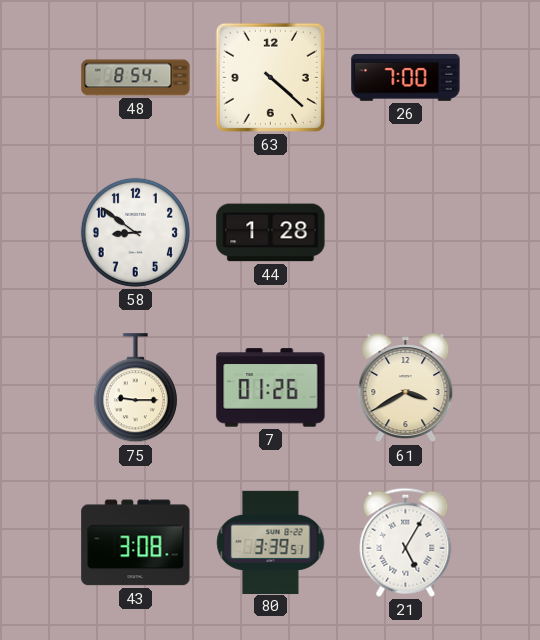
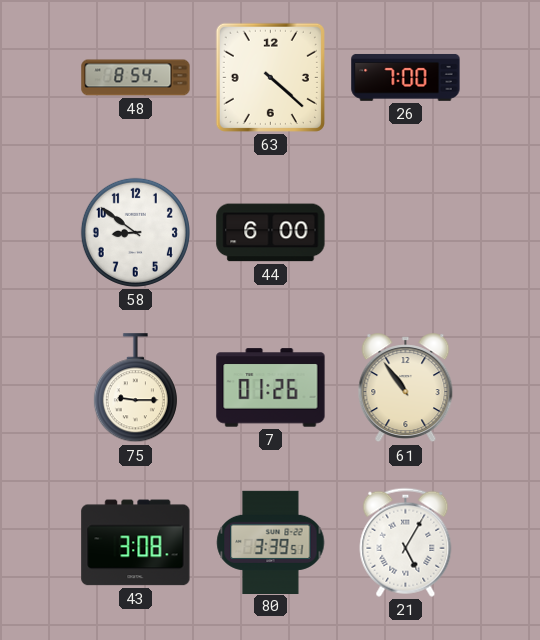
44: 1:28 -> 6:00
61: 3:40 -> 10:54
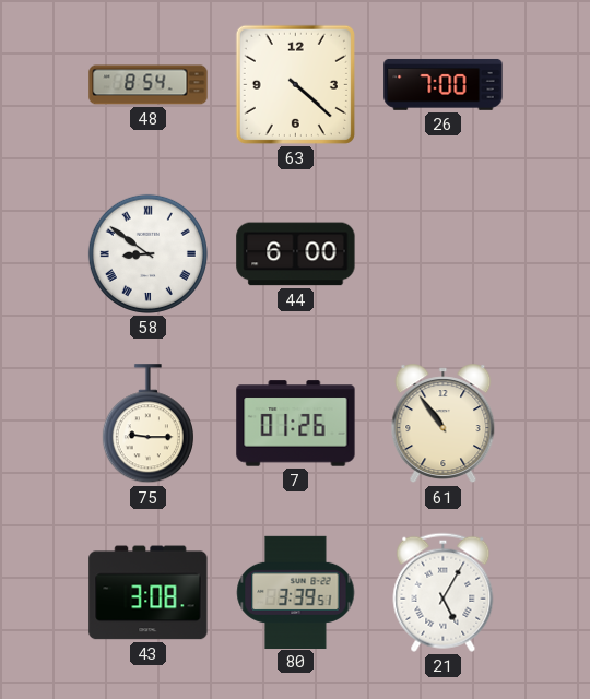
58 numerals: Arabic -> Roman
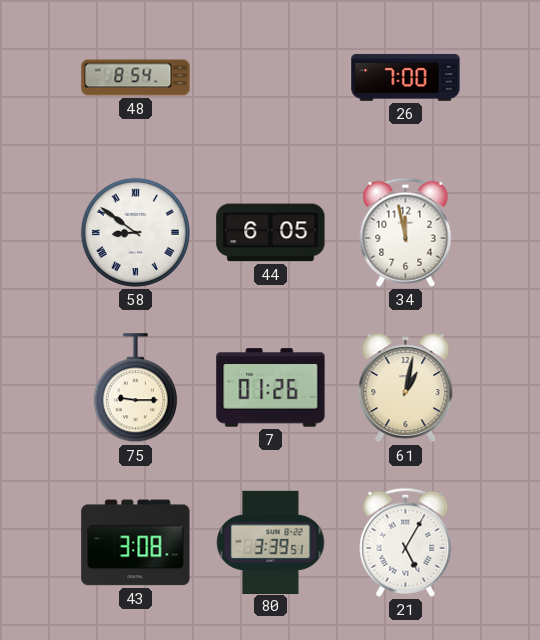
63: 4:22 -> none
44: 6:00 -> 6:05
34: none -> 11:58
61: 10:54 -> 1:02
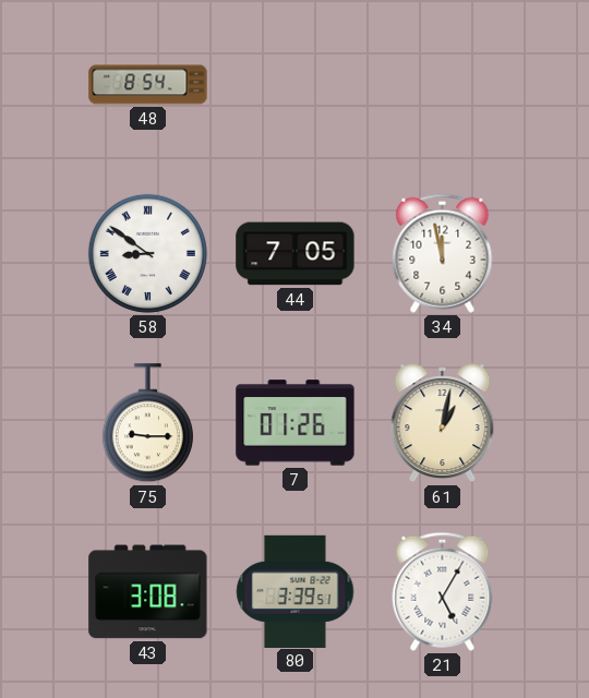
26: 7:00 -> none
44: 6:05 -> 7:05
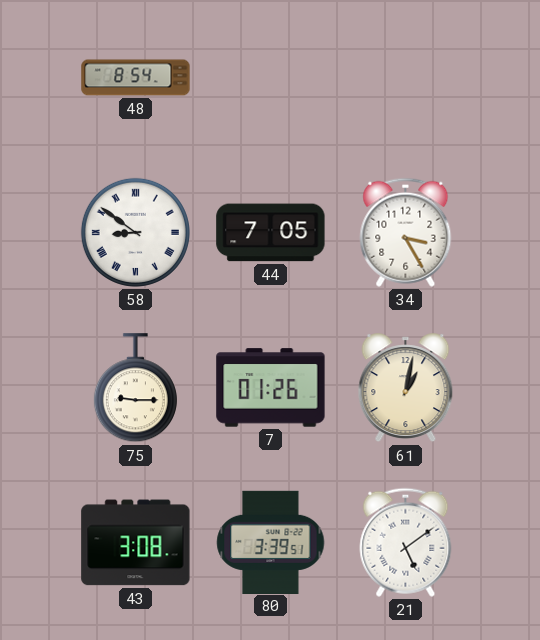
34: 11:58 -> 3:25
21: 5:05 -> 5:09
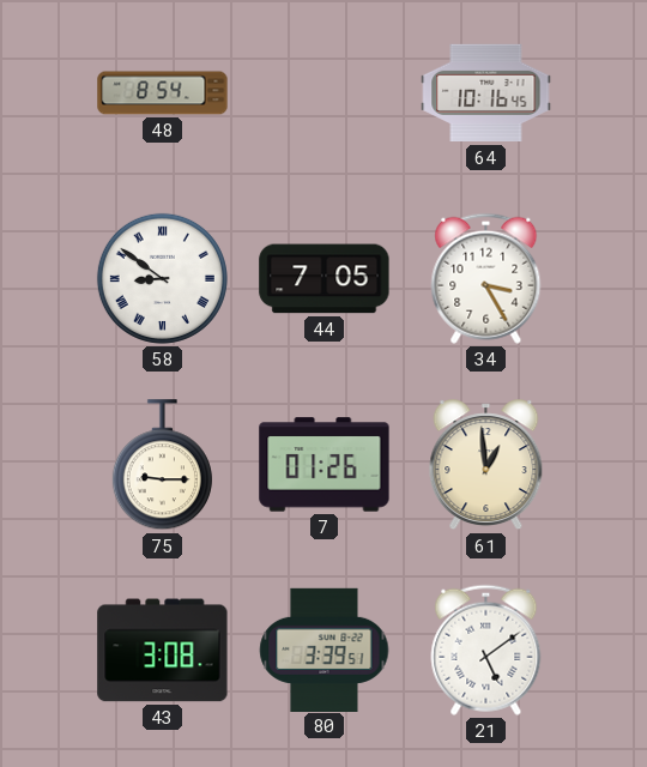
64: none -> 10:16
61: 1:02 -> 12:59
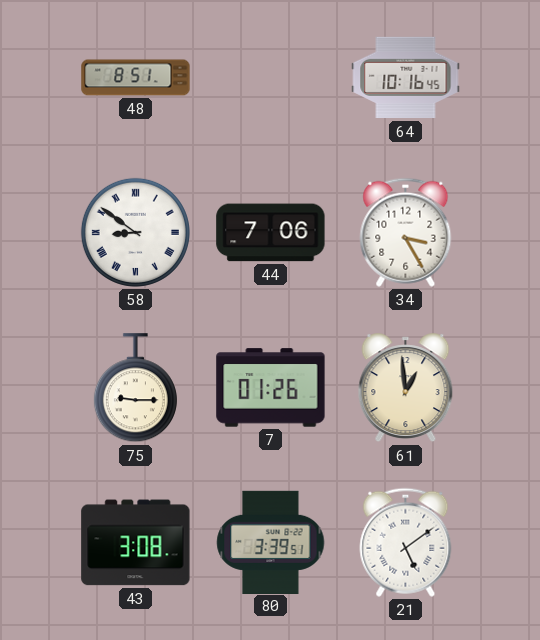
48: 8:54 -> 8:51
44: 7:05 -> 7:06
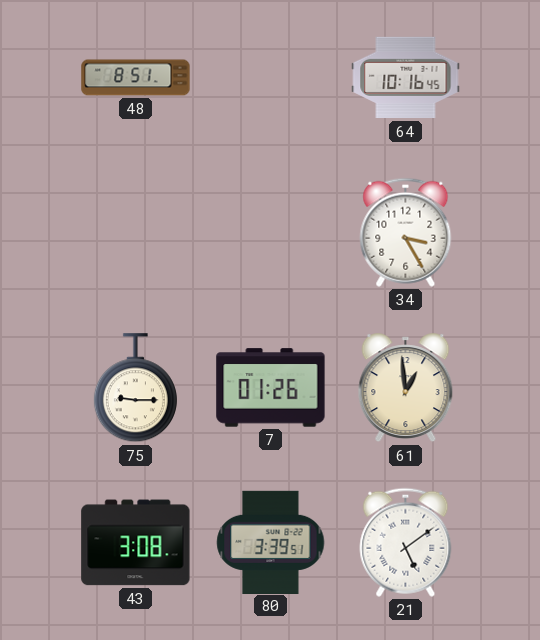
58: 8:51 -> none
44: 7:06 -> none
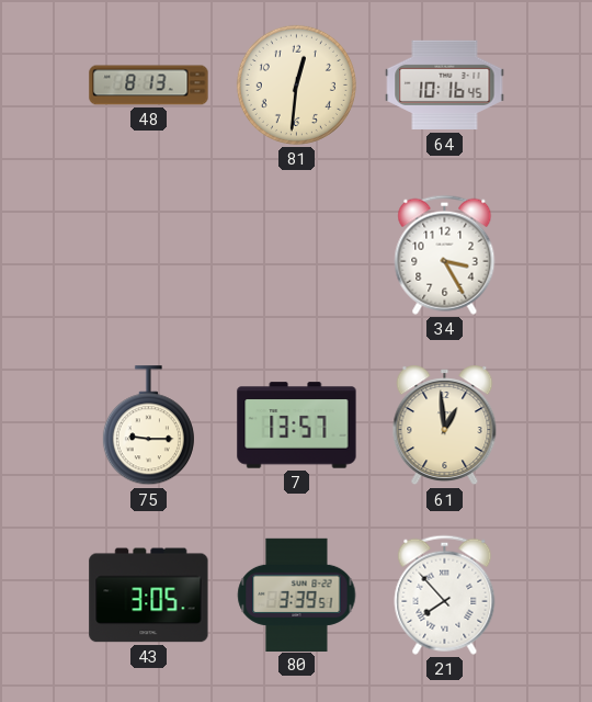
48: 8:51 -> 8:13
81: none -> 12:31
7: 01:26 -> 13:57
43: 3:08 -> 3:05
21: 5:09 -> 7:53
